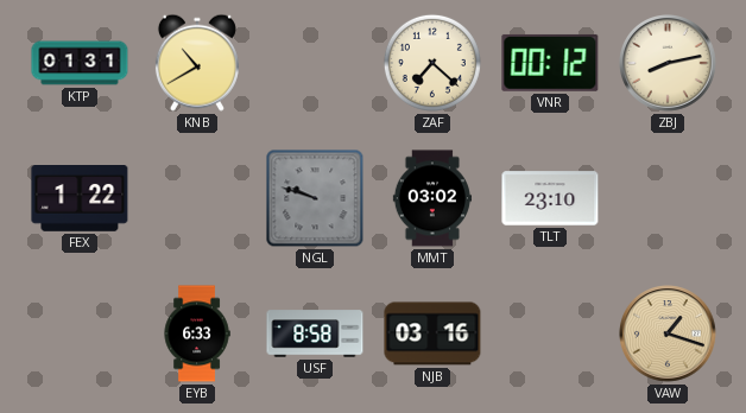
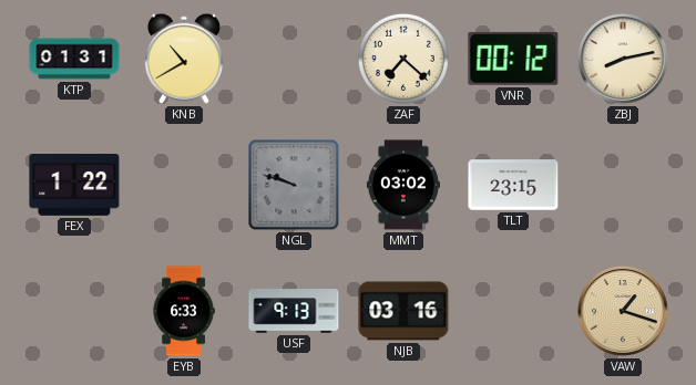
TLT: 23:10 -> 23:15
USF: 8:58 -> 9:13
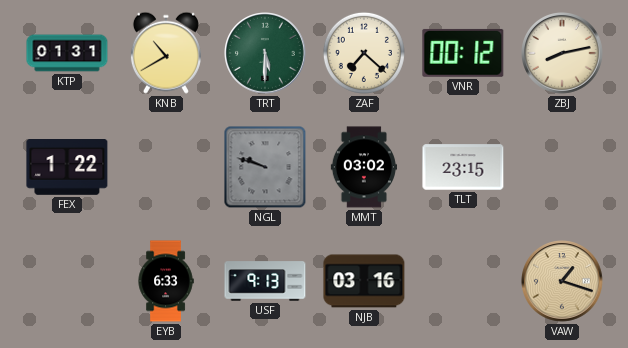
TRT: none -> 5:30
